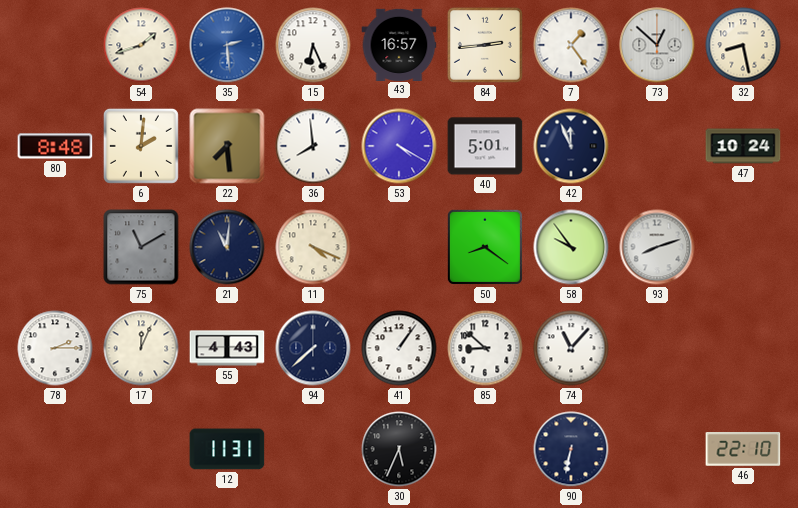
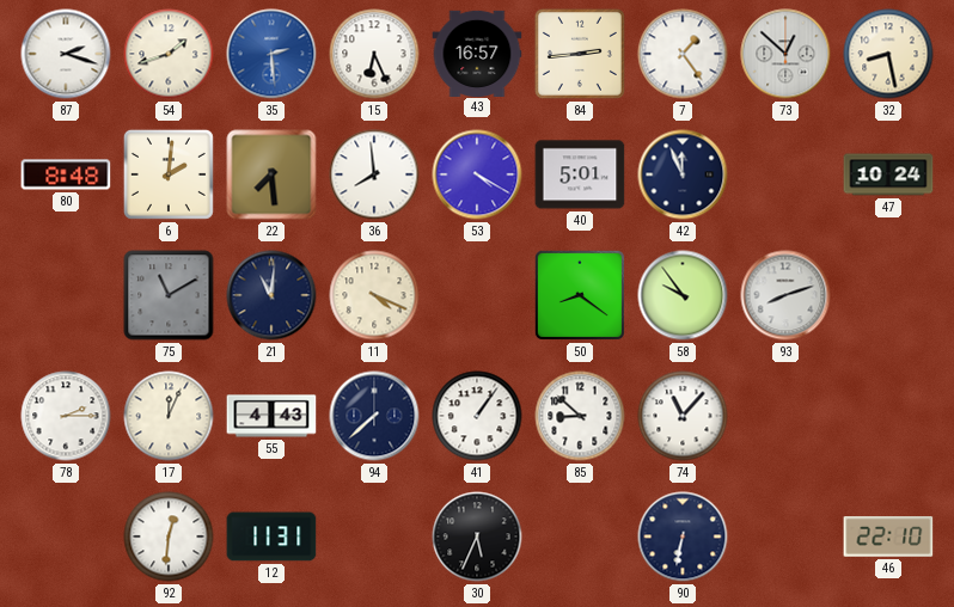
87: none -> 2:18
92: none -> 12:31
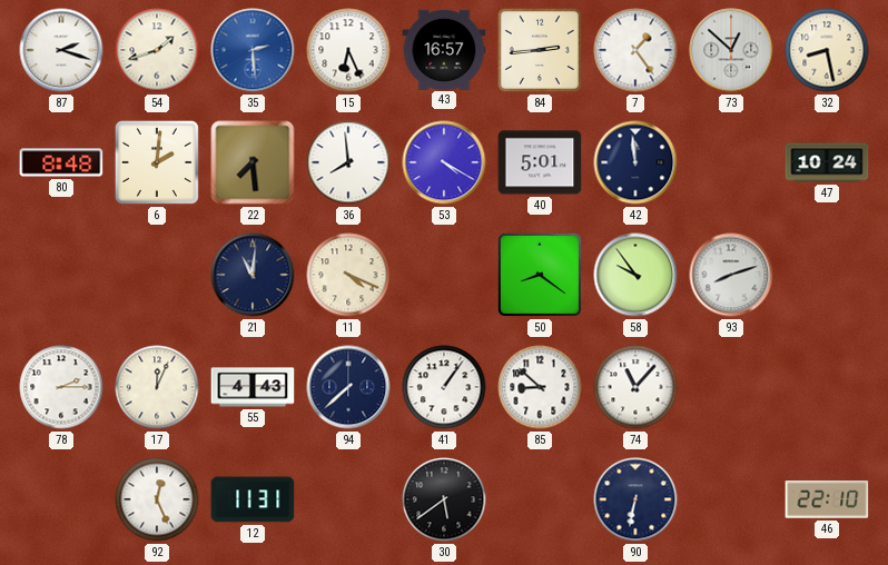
42: 11:56 -> 11:59
75: 11:10 -> none
92: 12:31 -> 12:26
30: 5:34 -> 5:39
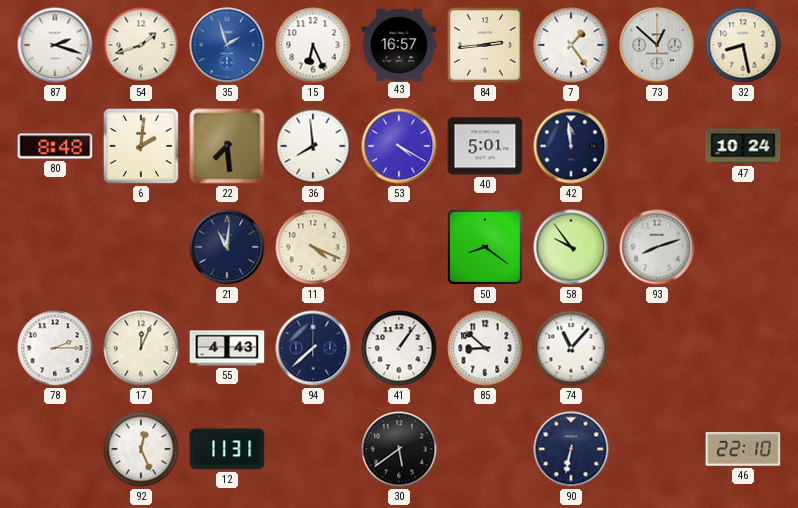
35: 2:29 -> 1:57
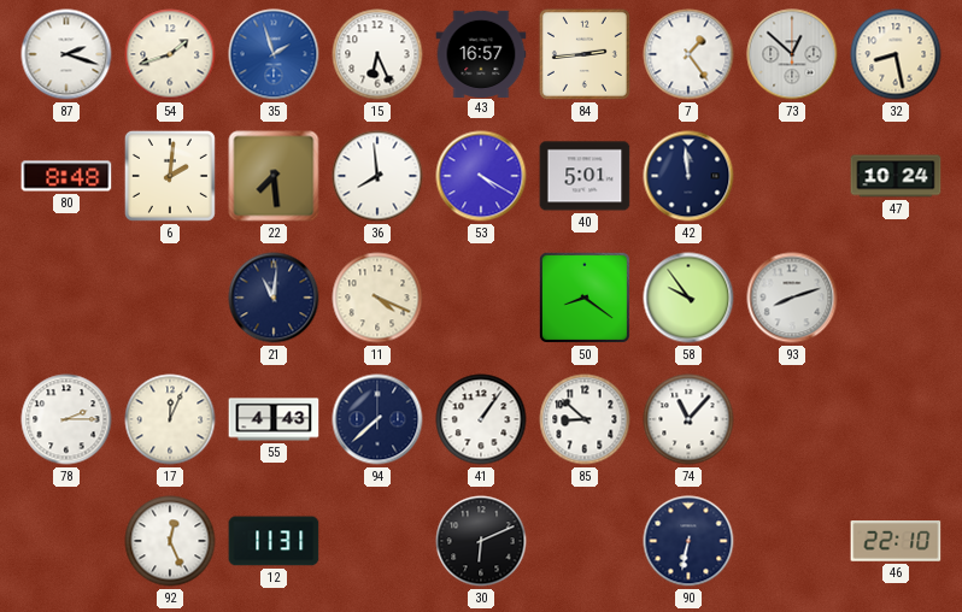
30: 5:39 -> 6:11
